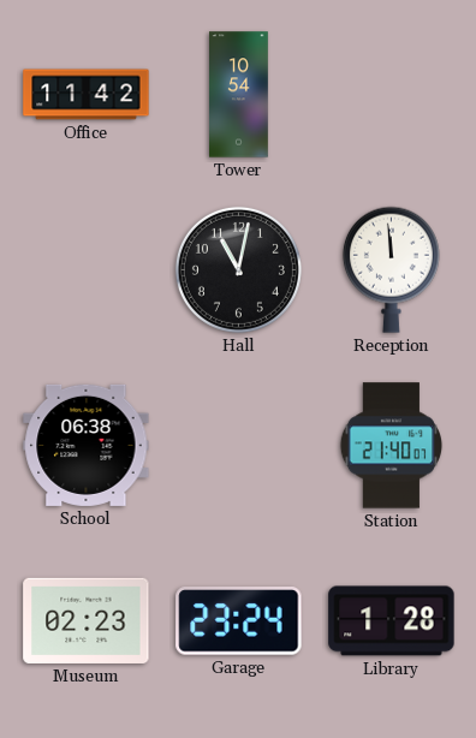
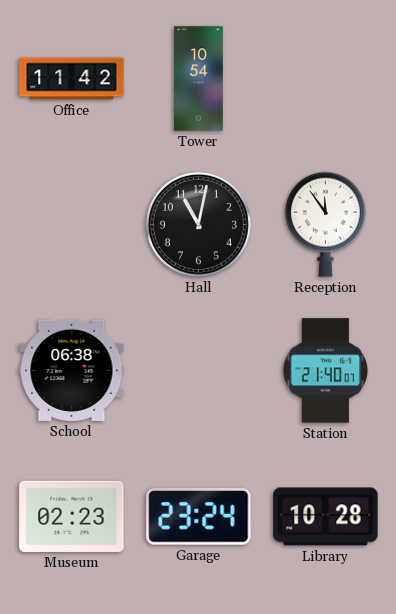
Reception: 11:59 -> 11:54
Library: 1:28 -> 10:28
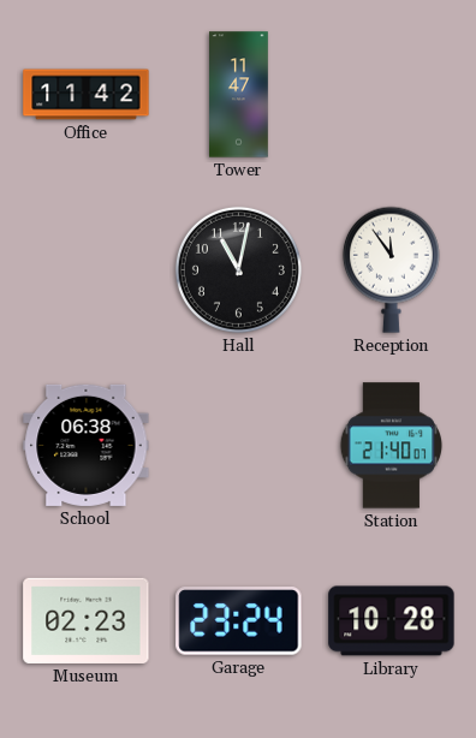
Tower: 10:54 -> 11:47
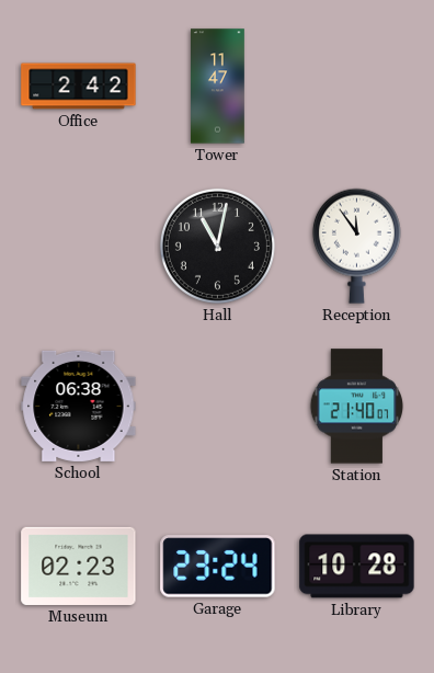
Office: 11:42 -> 2:42
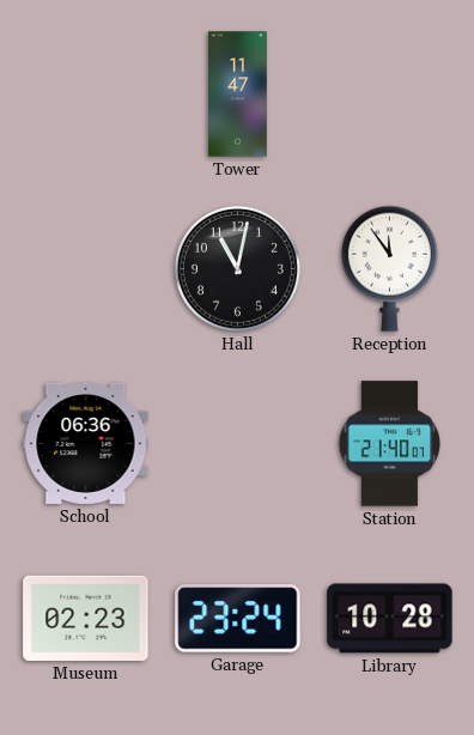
Office: 2:42 -> none
School: 06:38 -> 06:36
